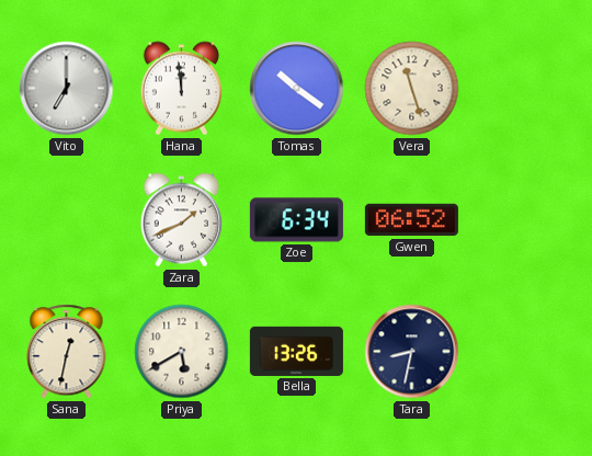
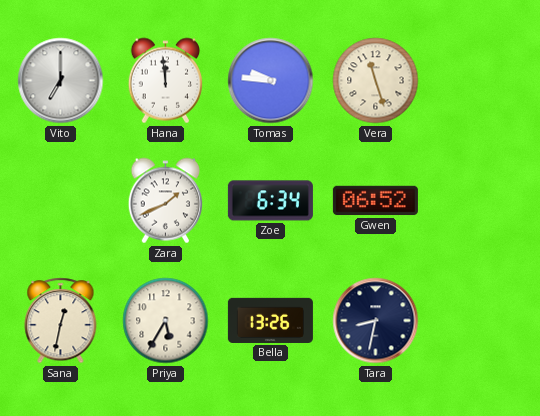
Tomas: 10:21 -> 9:46
Priya: 5:40 -> 5:35
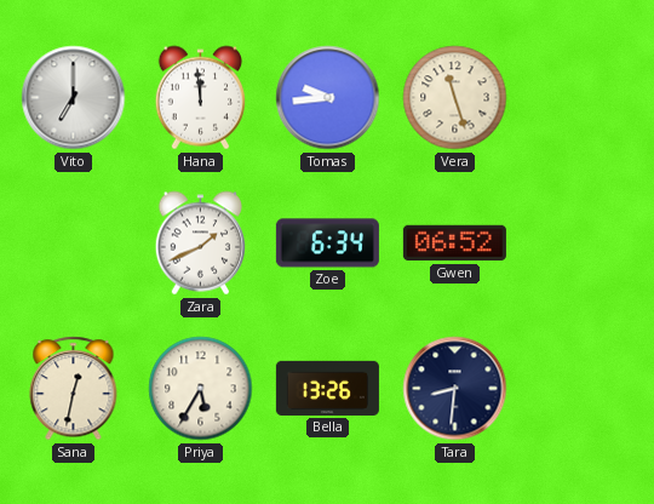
Tomas: 9:46 -> 9:44
Tara: 8:32 -> 8:31
